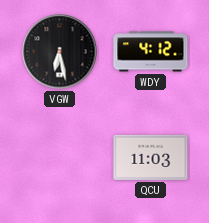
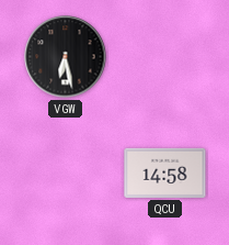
WDY: 4:12 -> none
QCU: 11:03 -> 14:58
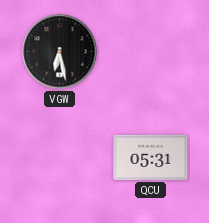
QCU: 14:58 -> 05:31
